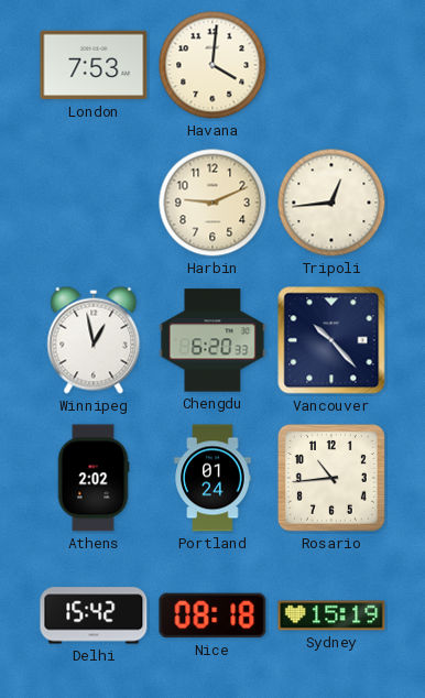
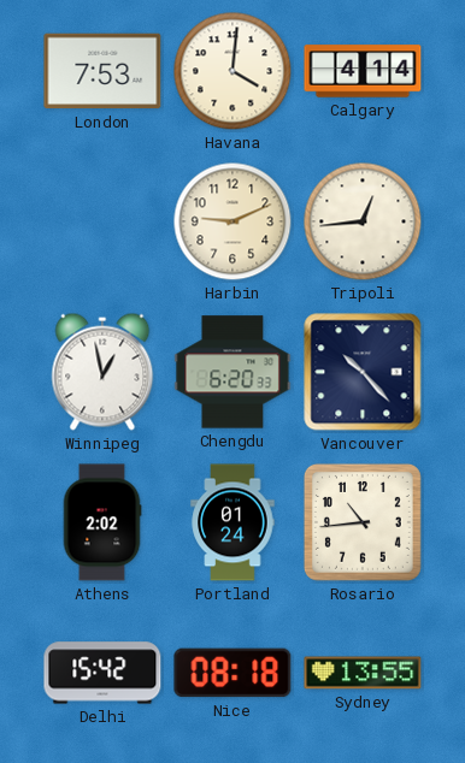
Calgary: none -> 4:14
Sydney: 15:19 -> 13:55
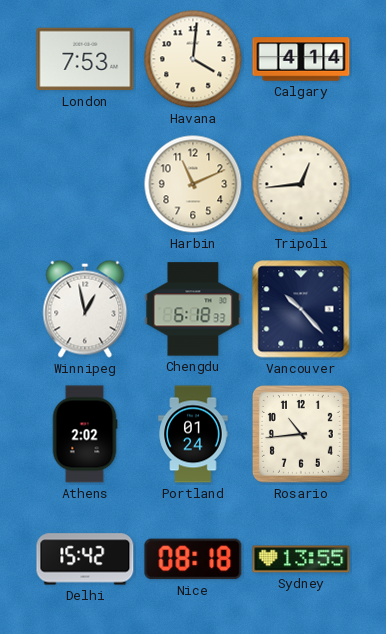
Harbin: 9:11 -> 11:11
Chengdu: 6:20 -> 6:18
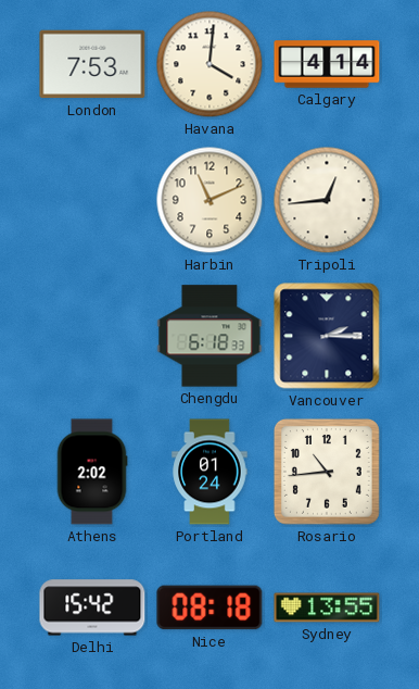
Winnipeg: 12:58 -> none
Vancouver: 10:23 -> 2:15
